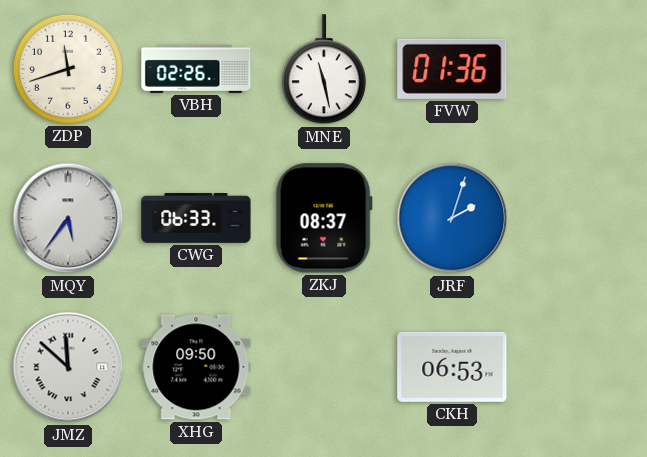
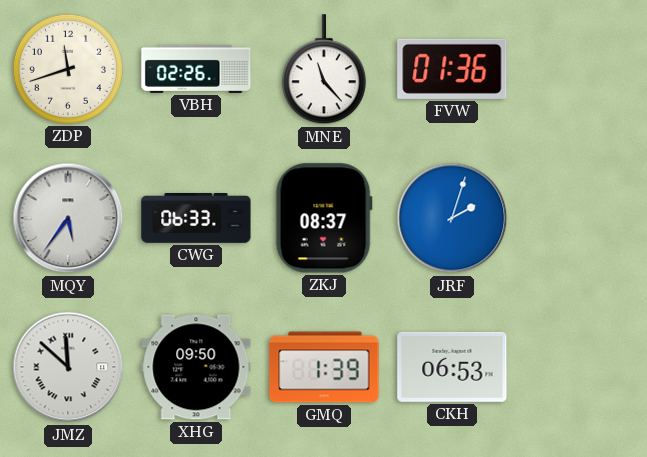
MNE: 11:28 -> 11:23
GMQ: none -> 1:39
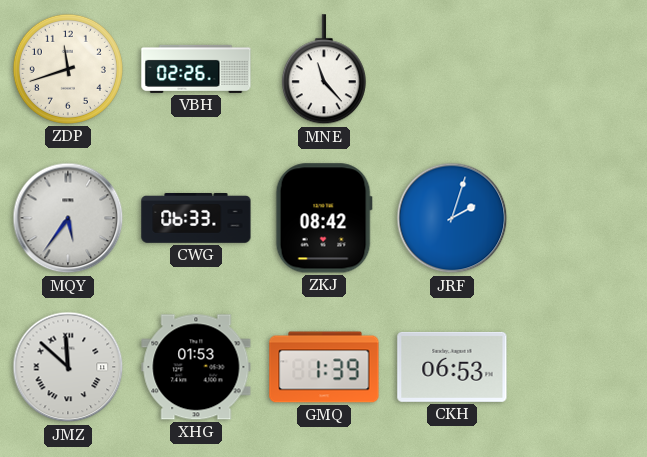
FVW: 01:36 -> none
ZKJ: 08:37 -> 08:42
XHG: 09:50 -> 01:53
